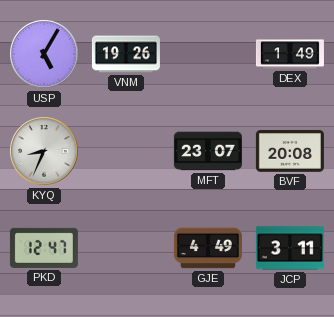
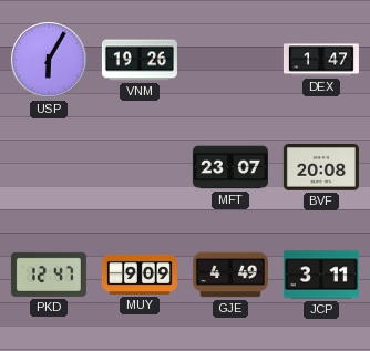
USP: 5:05 -> 6:05
DEX: 1:49 -> 1:47
KYQ: 8:34 -> none
MUY: none -> 9:09
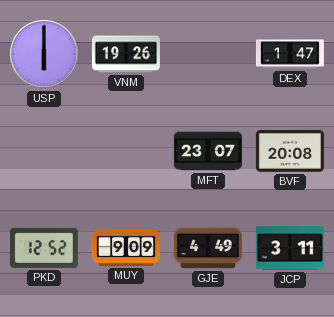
USP: 6:05 -> 6:00
PKD: 12:47 -> 12:52
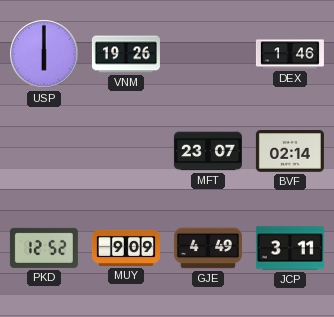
DEX: 1:47 -> 1:46
BVF: 20:08 -> 02:14
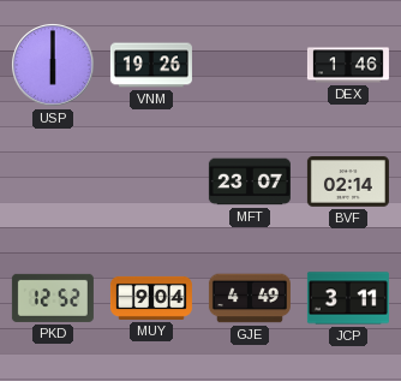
MUY: 9:09 -> 9:04
